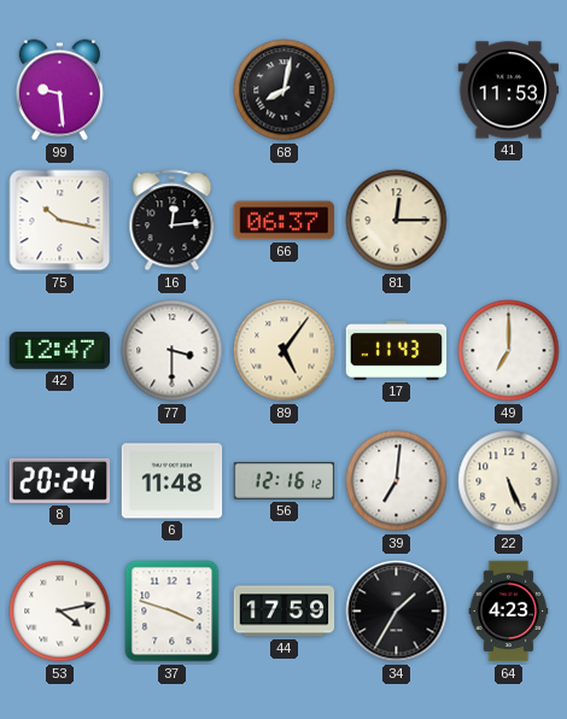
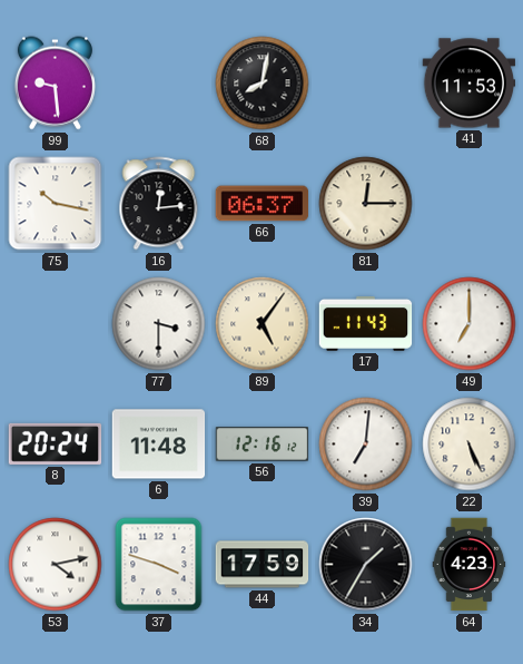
42: 12:47 -> none
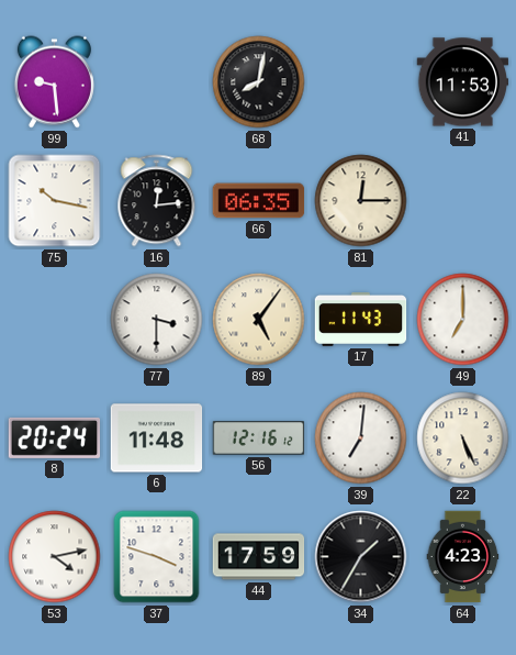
66: 06:37 -> 06:35
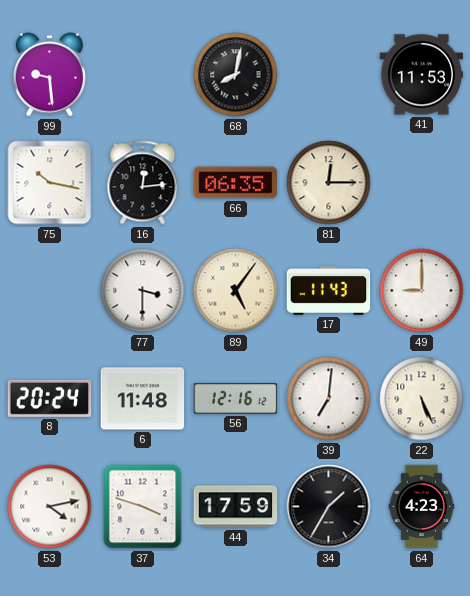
49: 7:00 -> 9:00
